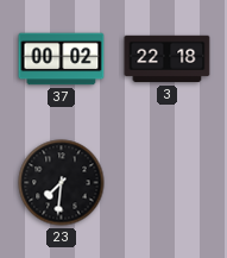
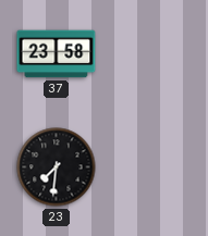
37: 00:02 -> 23:58
3: 22:18 -> none
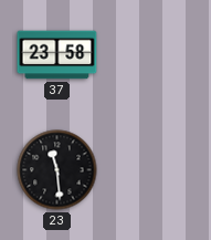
23: 7:31 -> 11:29
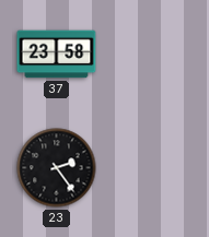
23: 11:29 -> 2:24
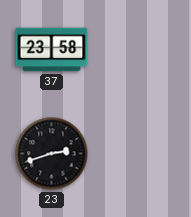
23: 2:24 -> 2:42
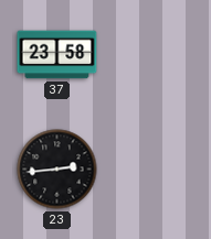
23: 2:42 -> 2:44
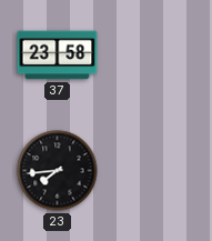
23: 2:44 -> 7:44
